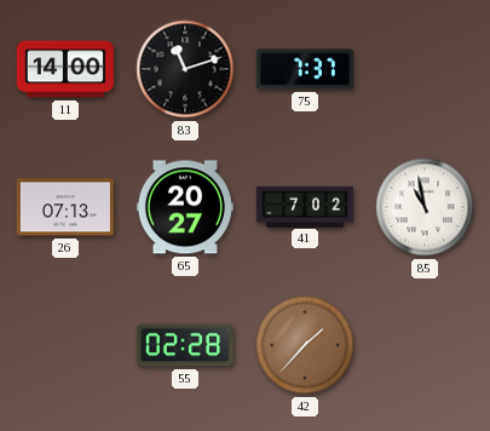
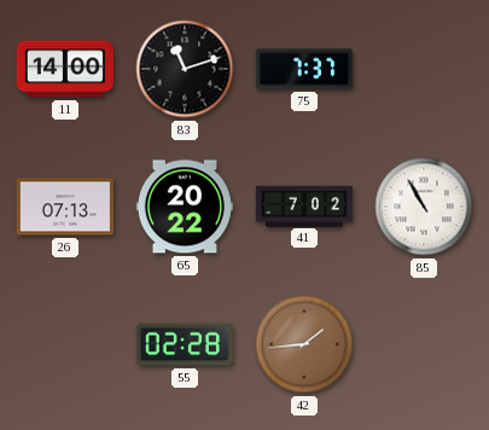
65: 20:27 -> 20:22
85: 10:58 -> 10:55
42: 1:37 -> 1:44
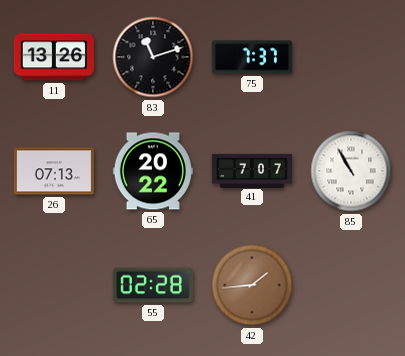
11: 14:00 -> 13:26
41: 7:02 -> 7:07
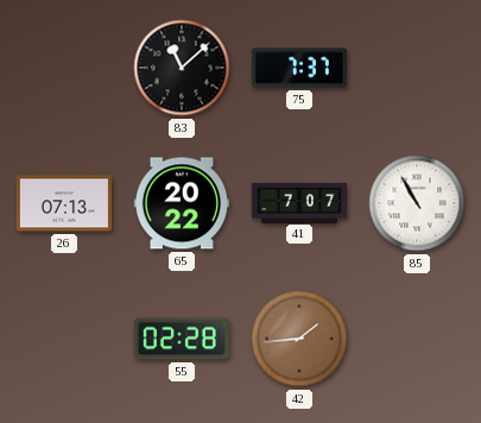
11: 13:26 -> none
83: 11:12 -> 11:08
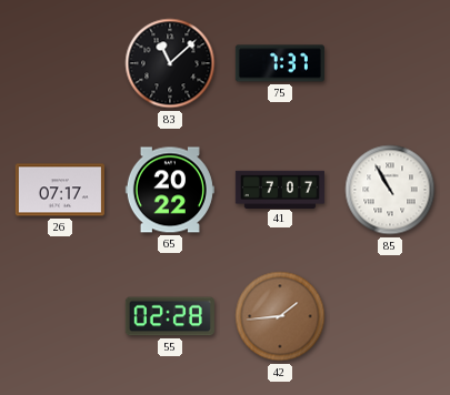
26: 07:13 -> 07:17
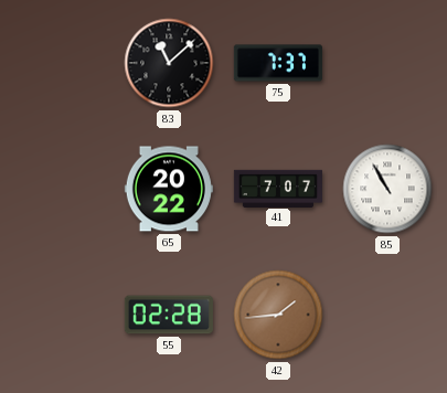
26: 07:17 -> none
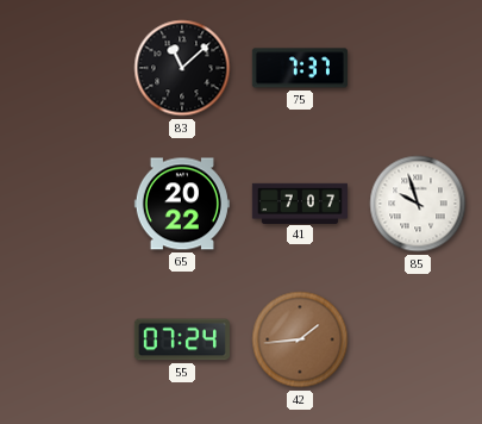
85: 10:55 -> 9:57
55: 02:28 -> 07:24
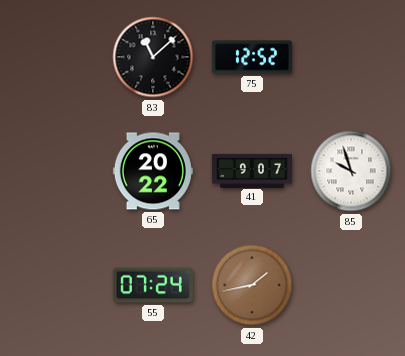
75: 7:37 -> 12:52
41: 7:07 -> 9:07
42: 1:44 -> 1:43
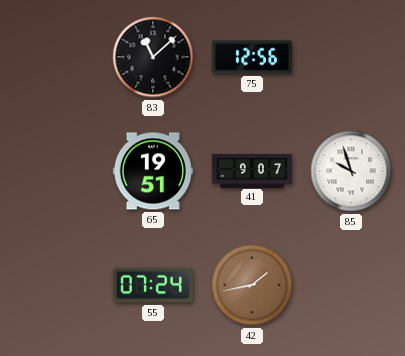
75: 12:52 -> 12:56
65: 20:22 -> 19:51
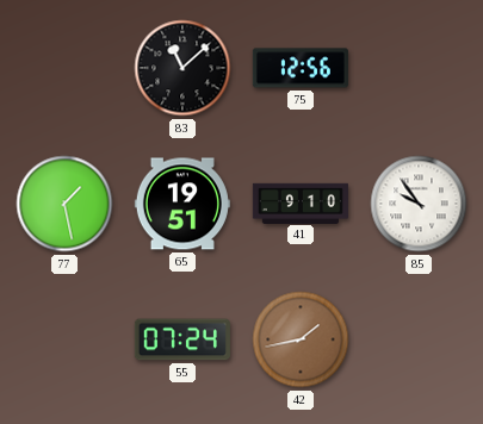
77: none -> 1:28
41: 9:07 -> 9:10
85: 9:57 -> 9:54
